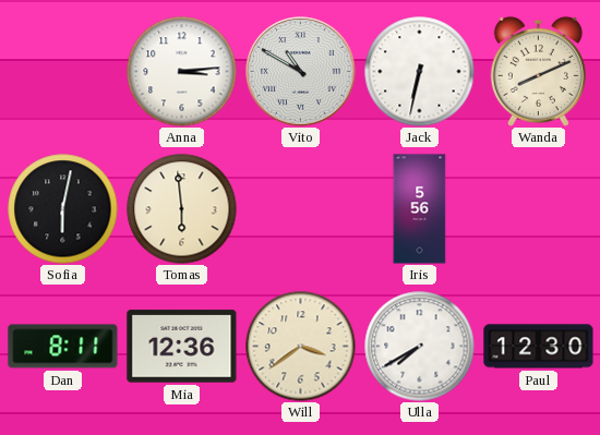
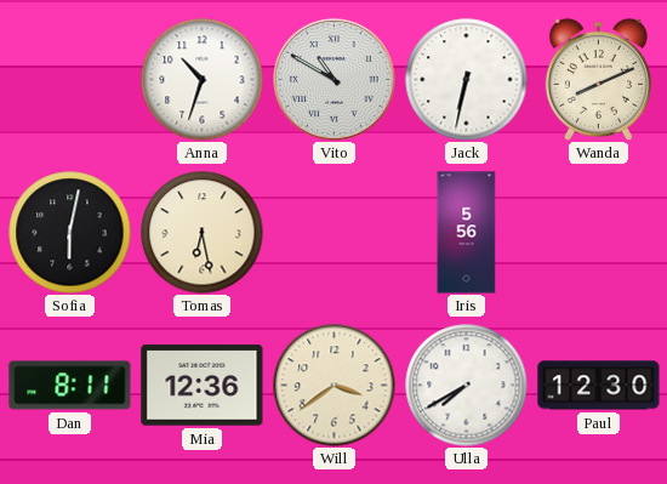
Anna: 3:14 -> 10:33
Tomas: 5:59 -> 6:28
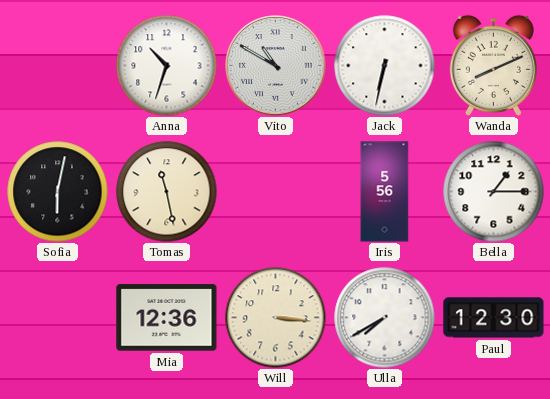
Tomas: 6:28 -> 11:28
Bella: none -> 1:15
Dan: 8:11 -> none
Will: 3:39 -> 3:16
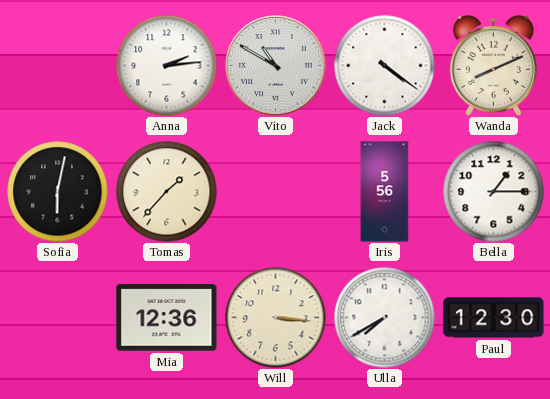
Anna: 10:33 -> 2:14
Jack: 6:32 -> 4:21
Tomas: 11:28 -> 1:37
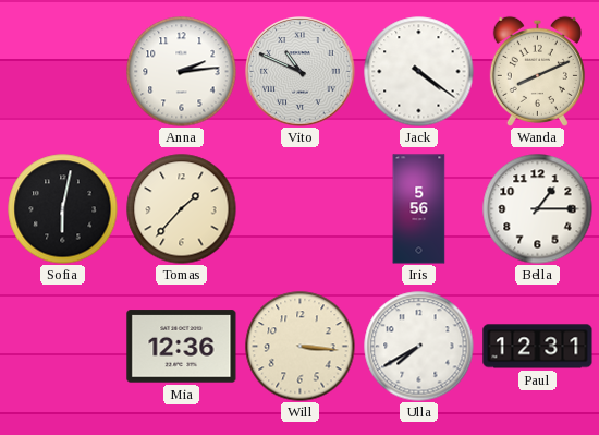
Vito: 10:50 -> 10:49
Paul: 12:30 -> 12:31
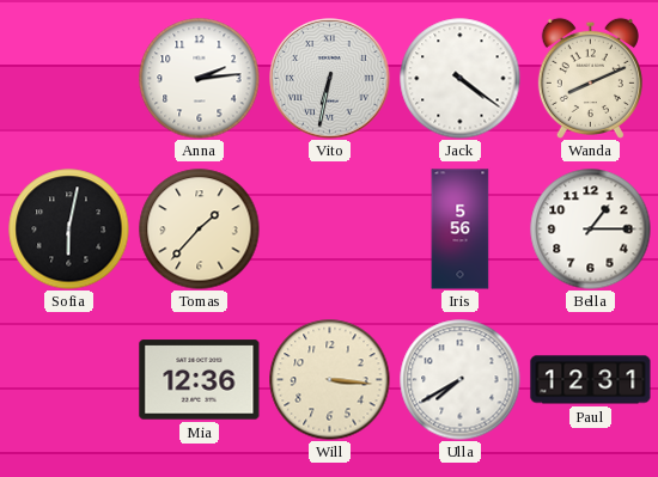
Vito: 10:49 -> 6:32
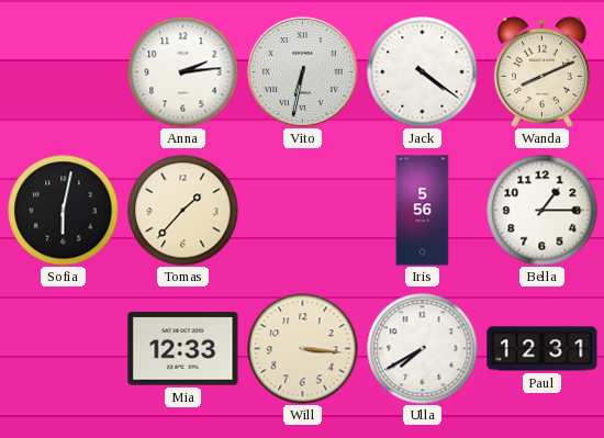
Mia: 12:36 -> 12:33
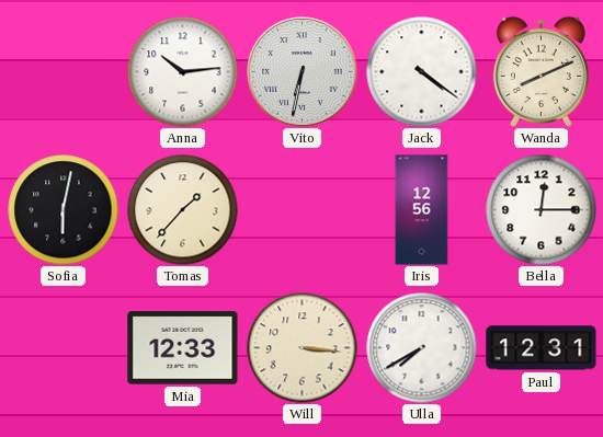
Anna: 2:14 -> 10:14
Iris: 5:56 -> 12:56
Bella: 1:15 -> 12:15
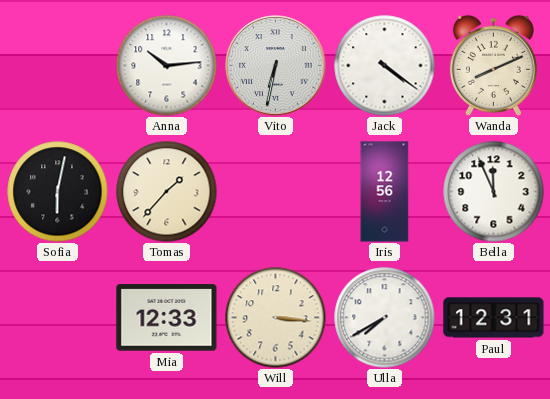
Bella: 12:15 -> 11:56
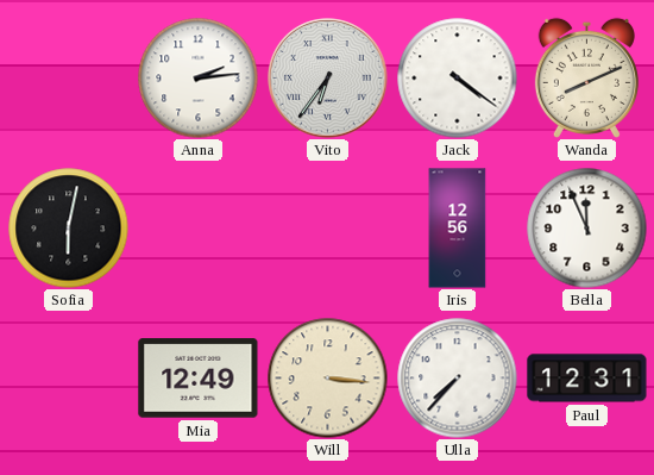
Anna: 10:14 -> 2:14
Vito: 6:32 -> 6:36
Tomas: 1:37 -> none
Mia: 12:33 -> 12:49
Ulla: 7:40 -> 7:37
